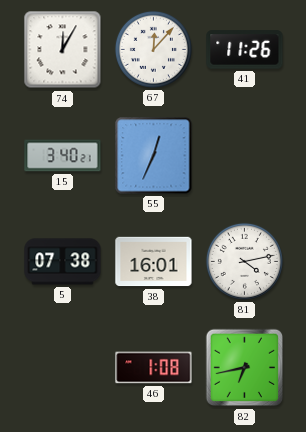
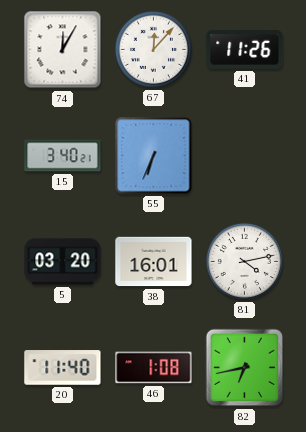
55: 12:34 -> 6:34
5: 07:38 -> 03:20
20: none -> 11:40
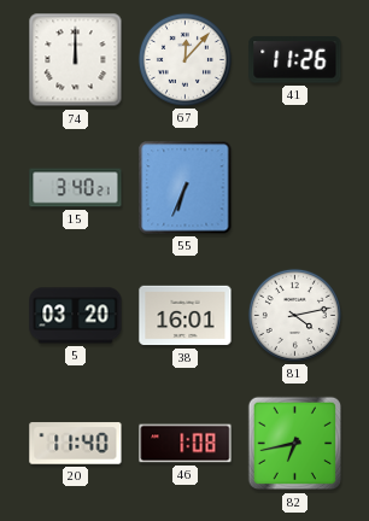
74: 12:05 -> 12:00
